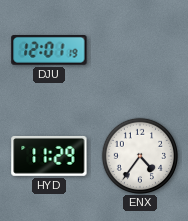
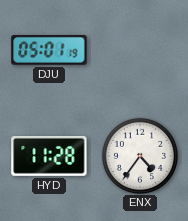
DJU: 12:01 -> 05:01
HYD: 11:29 -> 11:28
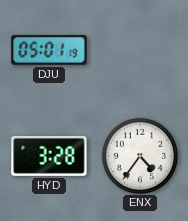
HYD: 11:28 -> 3:28
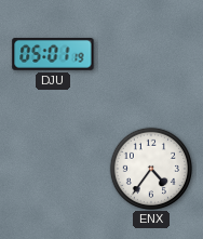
HYD: 3:28 -> none
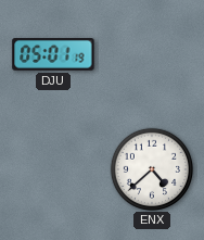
ENX: 4:36 -> 4:38
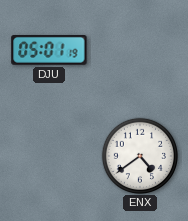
ENX: 4:38 -> 4:39
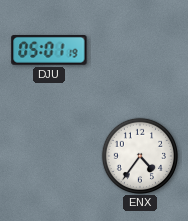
ENX: 4:39 -> 4:36
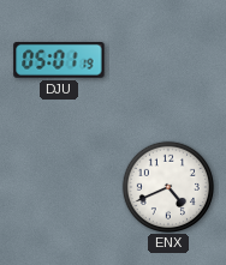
ENX: 4:36 -> 4:41
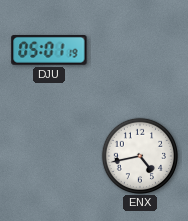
ENX: 4:41 -> 4:43
